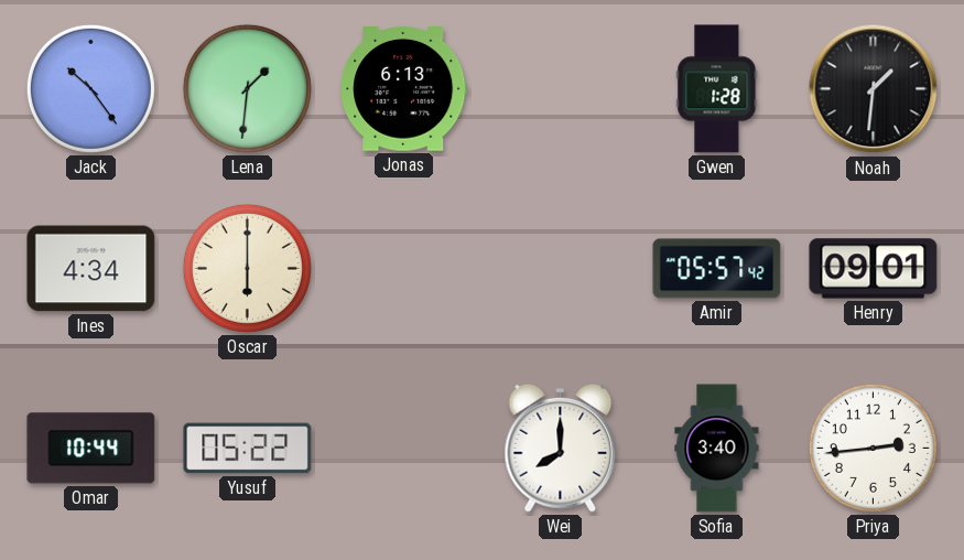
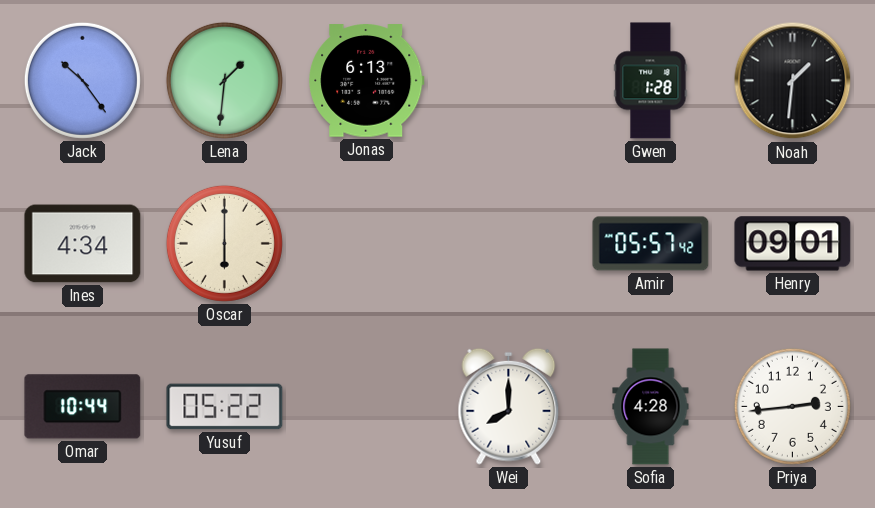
Sofia: 3:40 -> 4:28
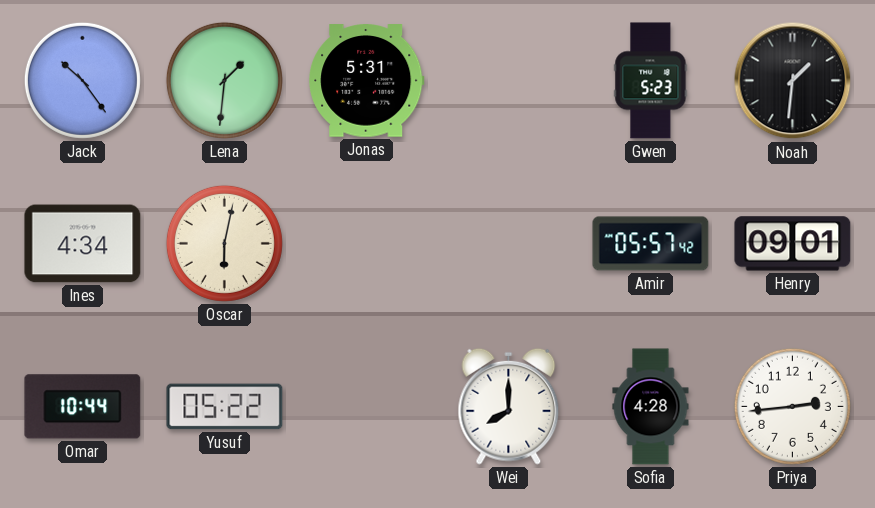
Jonas: 6:13 -> 5:31
Gwen: 1:28 -> 5:23
Oscar: 6:00 -> 6:02
